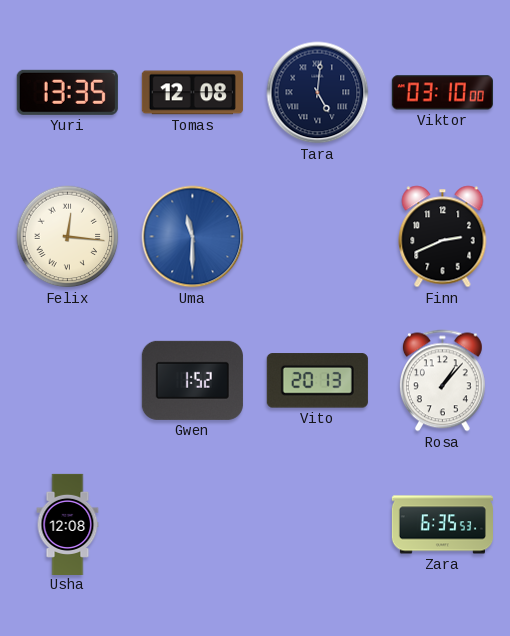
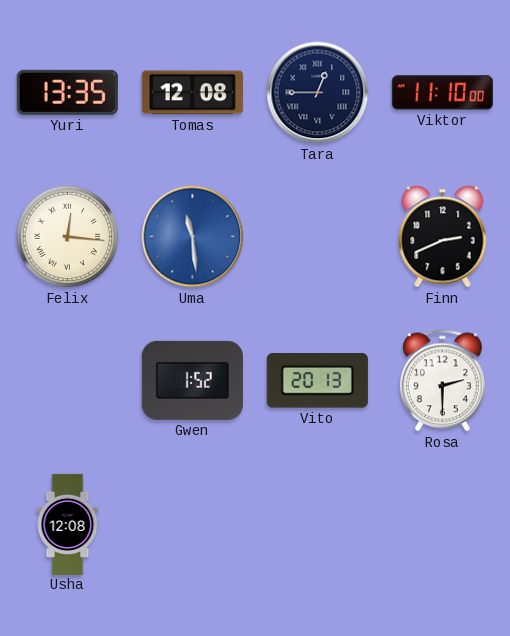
Tara: 5:01 -> 12:45
Viktor: 03:10 -> 11:10
Uma: 11:30 -> 11:29
Rosa: 1:07 -> 2:30
Zara: 6:35 -> none
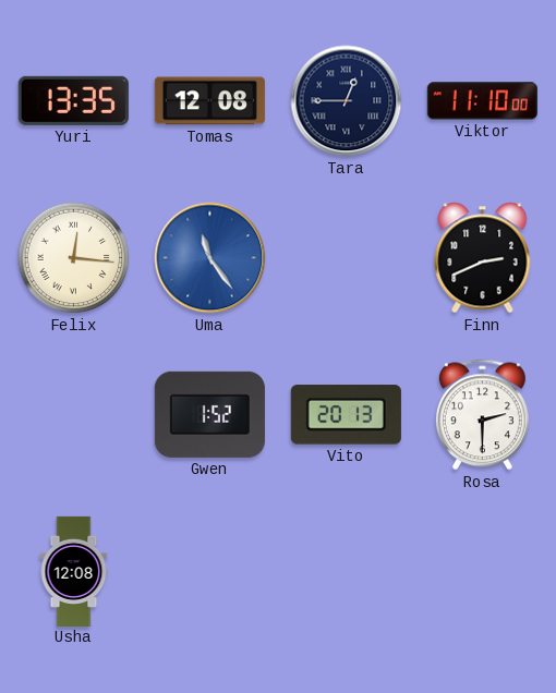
Uma: 11:29 -> 11:24
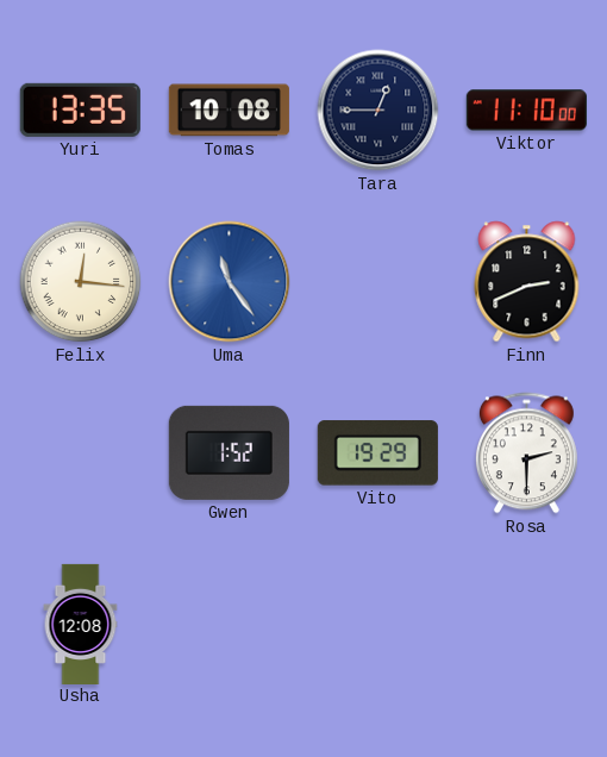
Tomas: 12:08 -> 10:08
Vito: 20:13 -> 19:29
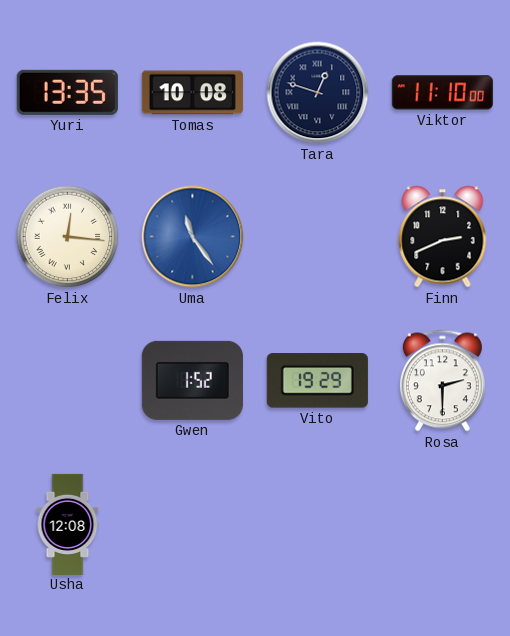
Tara: 12:45 -> 12:48
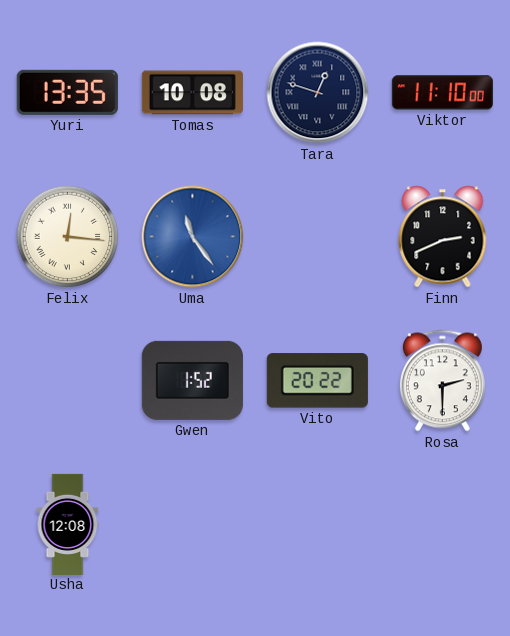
Vito: 19:29 -> 20:22
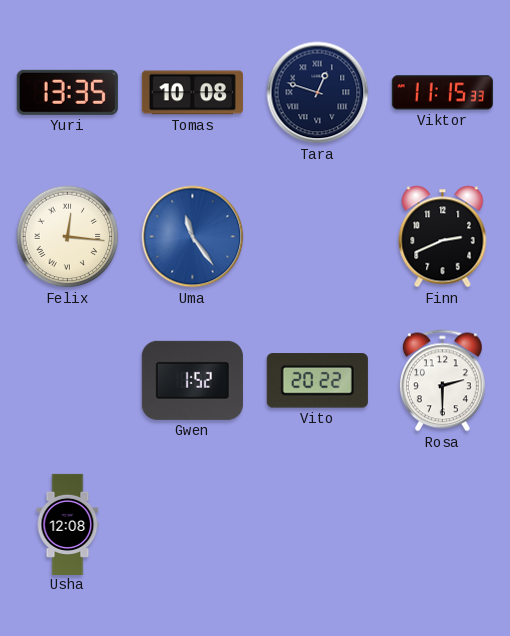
Viktor: 11:10 -> 11:15
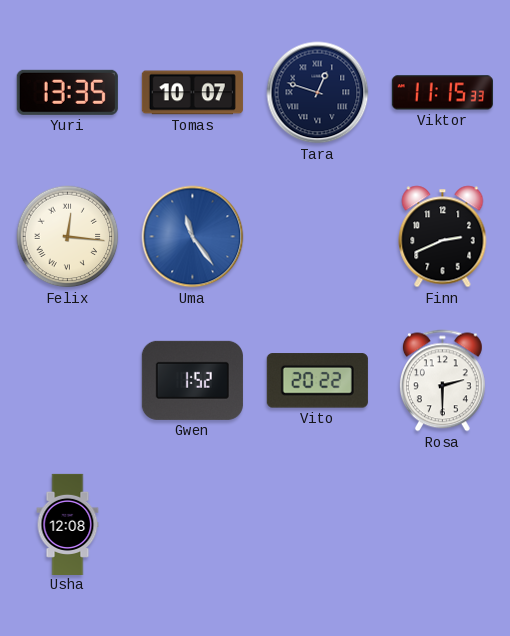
Tomas: 10:08 -> 10:07
